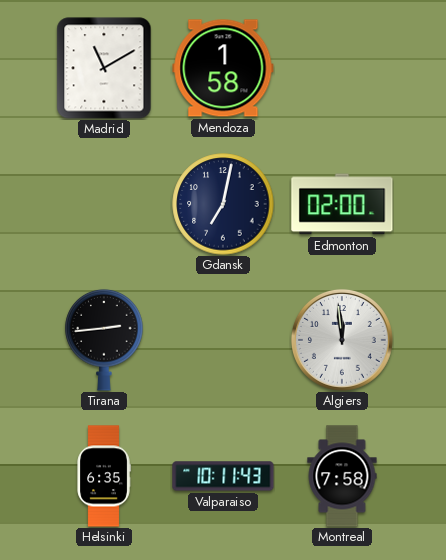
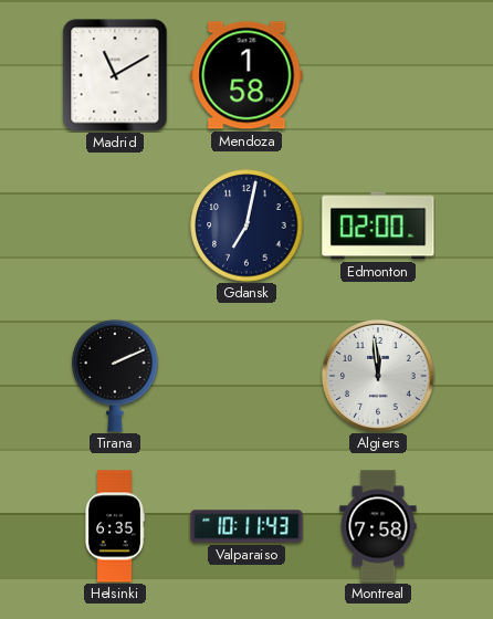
Tirana: 2:44 -> 2:11
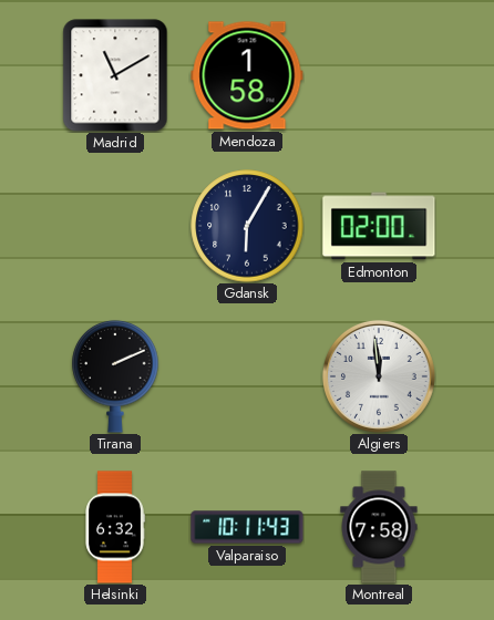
Gdansk: 7:02 -> 6:05
Helsinki: 6:35 -> 6:32
